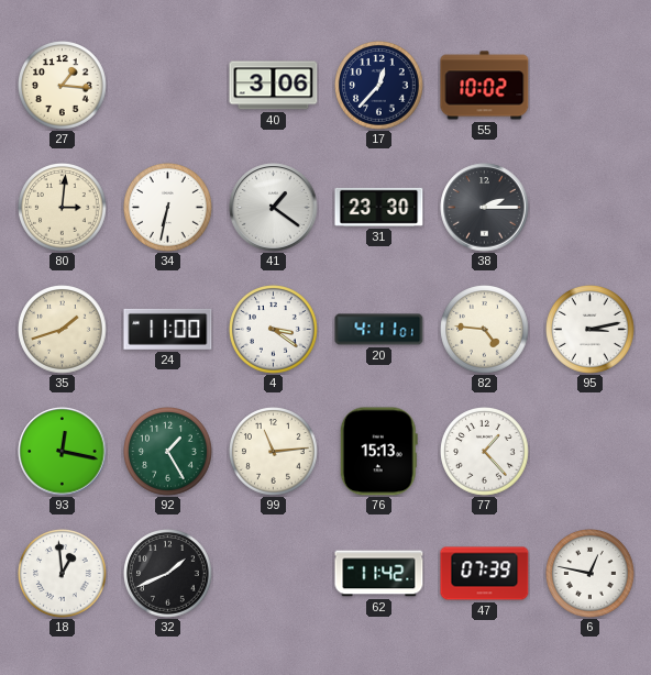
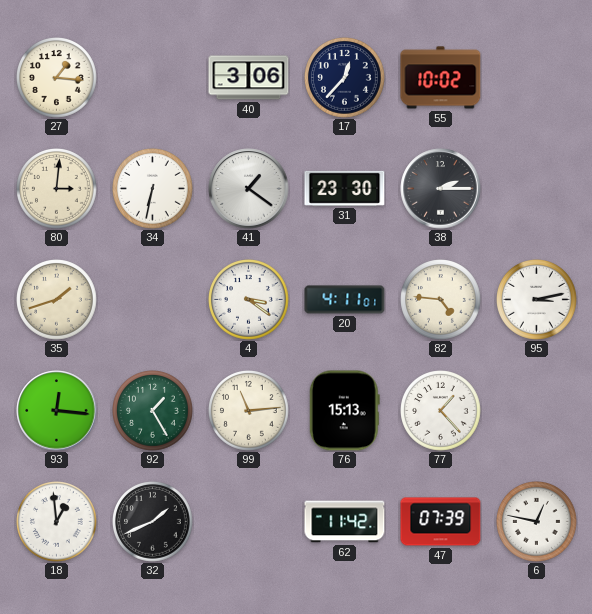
24: 11:00 -> none
93: 12:17 -> 12:16
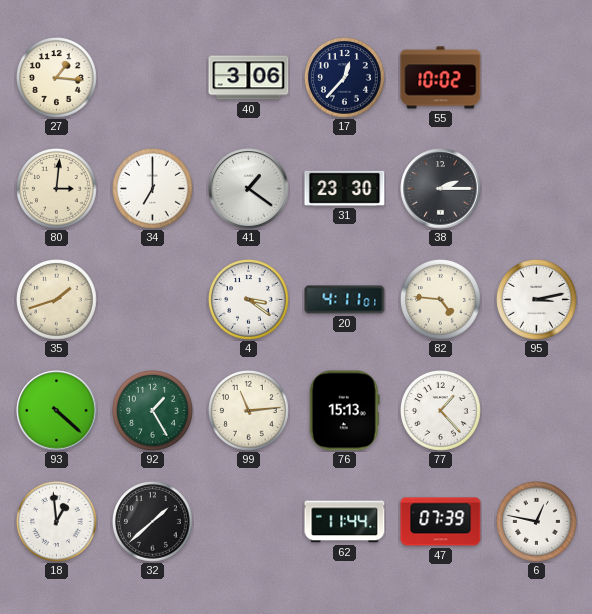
34: 6:32 -> 7:00
93: 12:16 -> 4:22
32: 1:41 -> 1:38
62: 11:42 -> 11:44
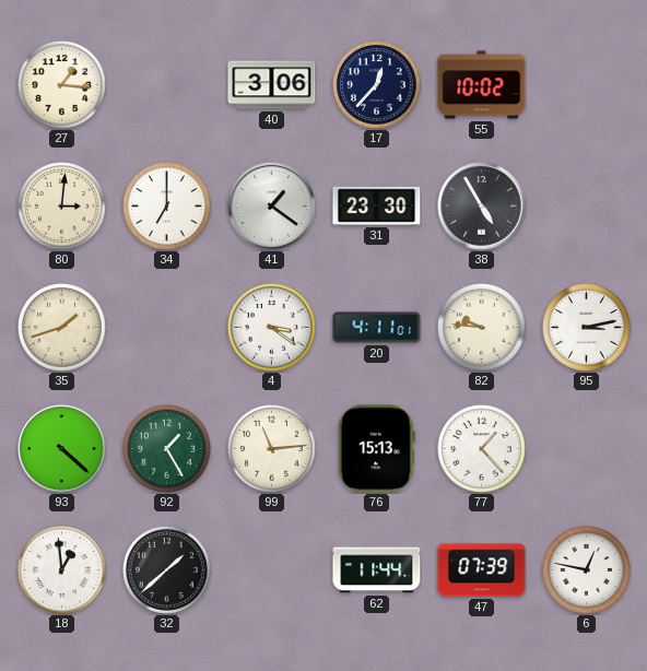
38: 2:15 -> 4:55
82: 4:46 -> 9:46
